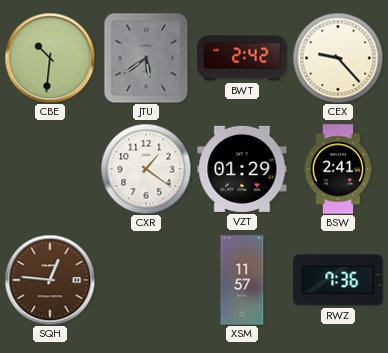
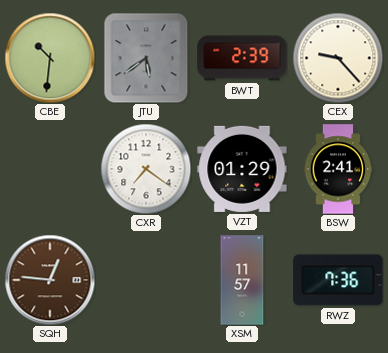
BWT: 2:42 -> 2:39
CXR: 1:21 -> 7:21
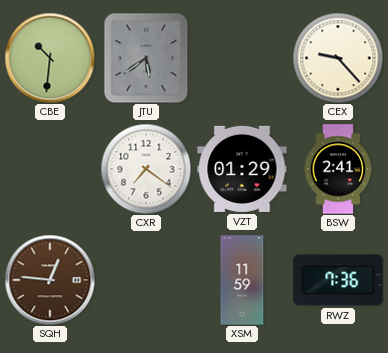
BWT: 2:39 -> none
XSM: 11:57 -> 11:59
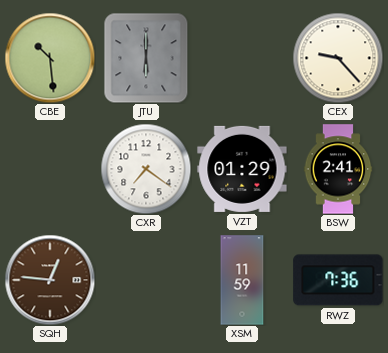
CBE: 10:31 -> 10:29
JTU: 5:39 -> 6:00
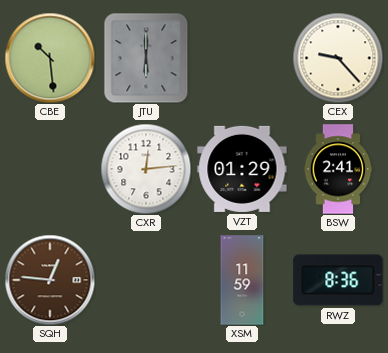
CXR: 7:21 -> 12:14
RWZ: 7:36 -> 8:36
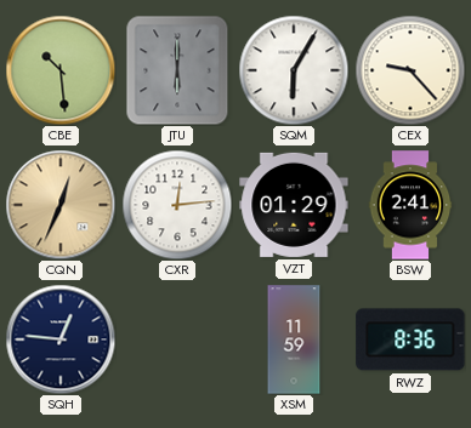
SQM: none -> 6:05
CQN: none -> 12:34
SQH dial: brown -> navy
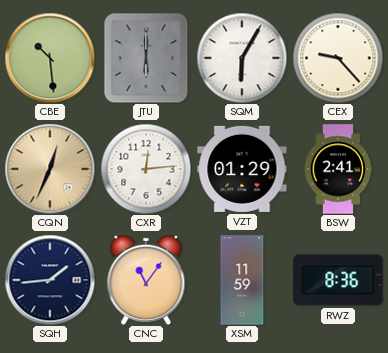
SQH: 12:46 -> 1:44
CNC: none -> 11:06
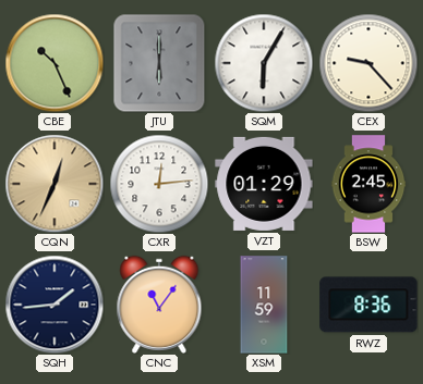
CBE: 10:29 -> 10:26
BSW: 2:41 -> 2:45
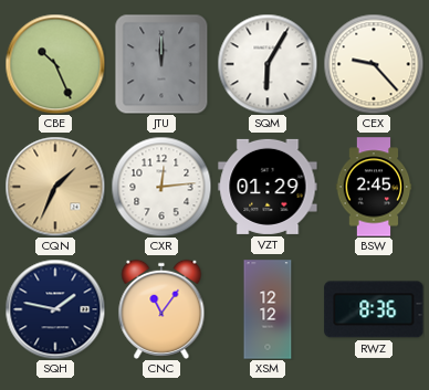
JTU: 6:00 -> 12:00
CQN: 12:34 -> 1:34
SQH: 1:44 -> 1:47
XSM: 11:59 -> 12:12
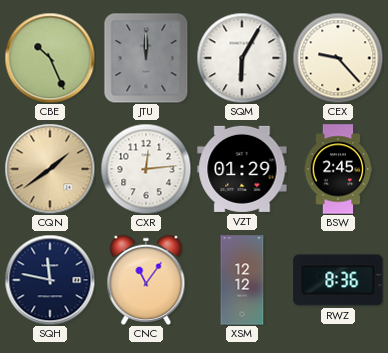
CQN: 1:34 -> 1:39
SQH: 1:47 -> 11:47
